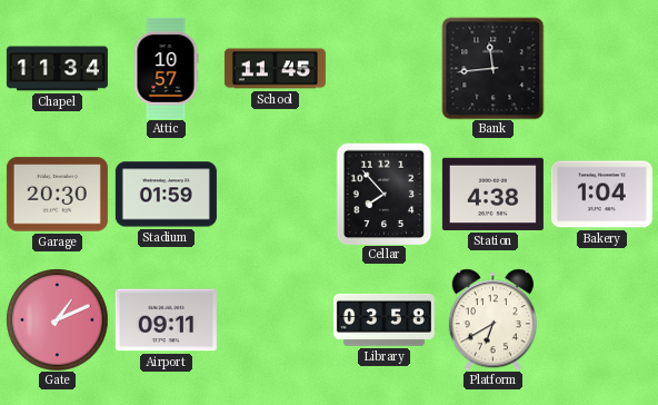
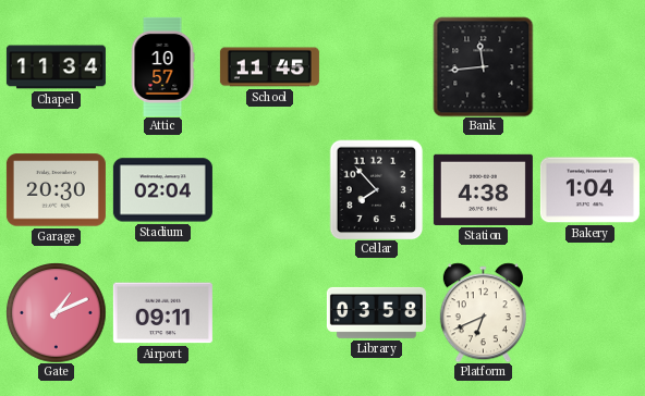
Stadium: 01:59 -> 02:04
Platform: 6:40 -> 6:41
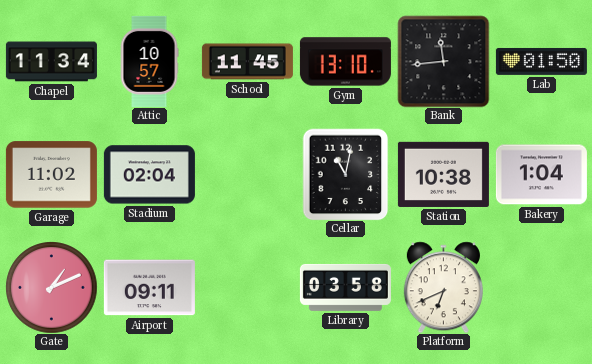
Gym: none -> 13:10
Lab: none -> 01:50
Garage: 20:30 -> 11:02
Cellar: 7:53 -> 11:02
Station: 4:38 -> 10:38
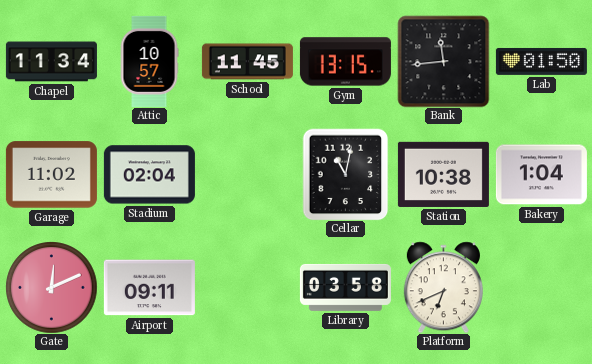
Gym: 13:10 -> 13:15
Gate: 1:11 -> 12:11
